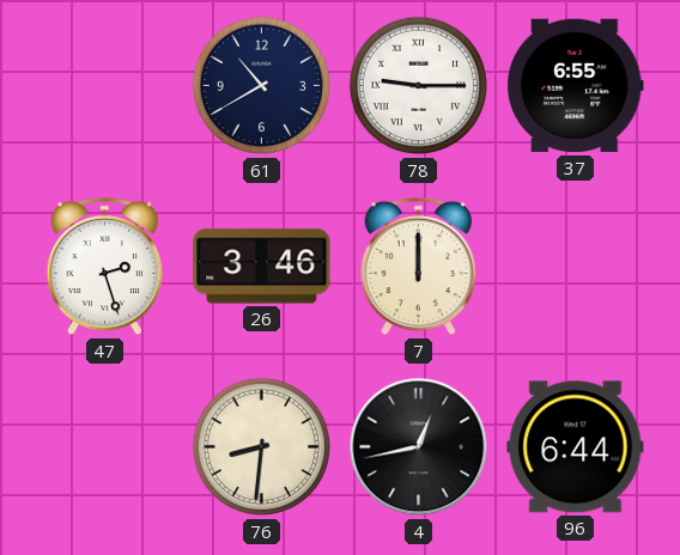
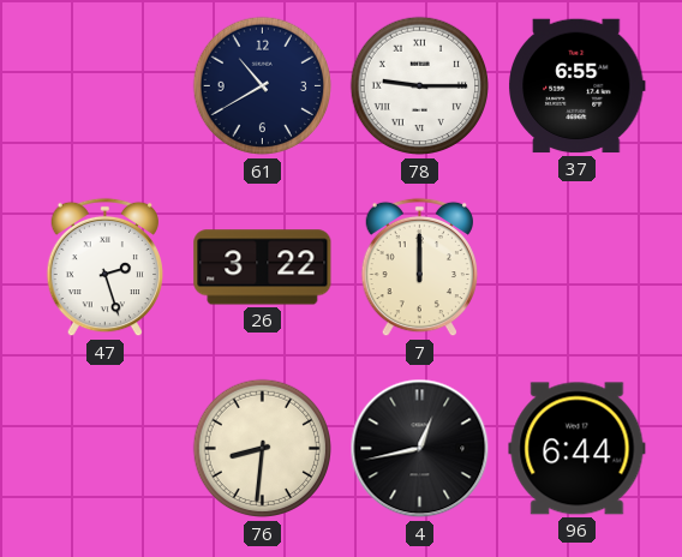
26: 3:46 -> 3:22
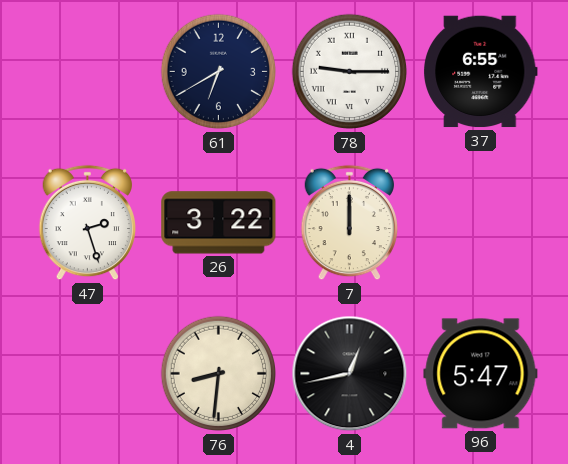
61: 10:40 -> 6:40
96: 6:44 -> 5:47
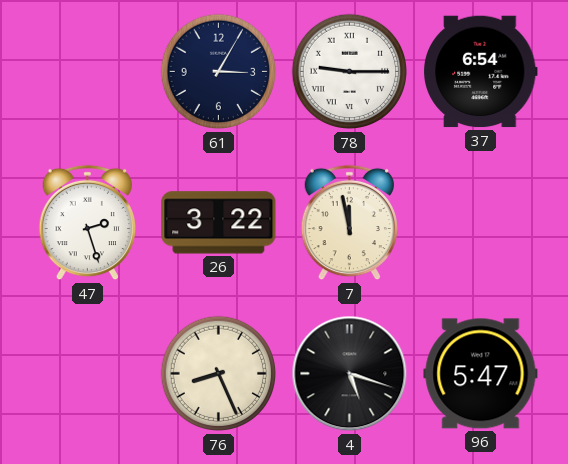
61: 6:40 -> 3:05
37: 6:55 -> 6:54
7: 12:00 -> 11:58
76: 8:31 -> 8:26
4: 12:43 -> 5:18
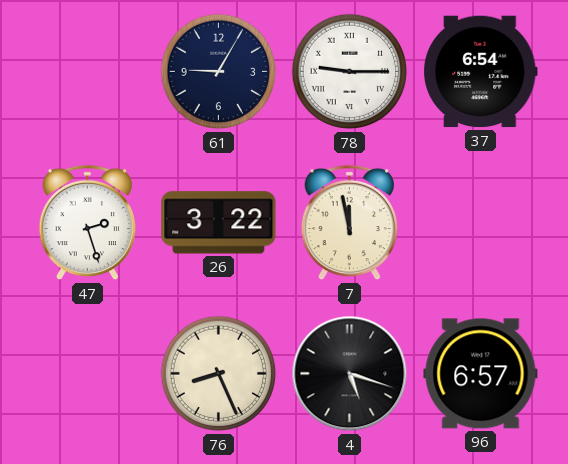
61: 3:05 -> 9:05
96: 5:47 -> 6:57
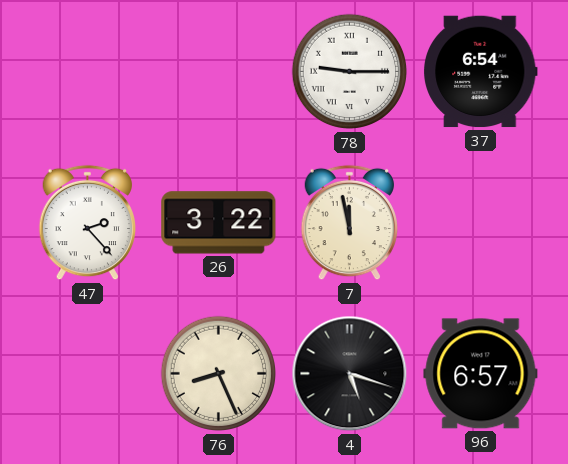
61: 9:05 -> none
47: 2:27 -> 2:23
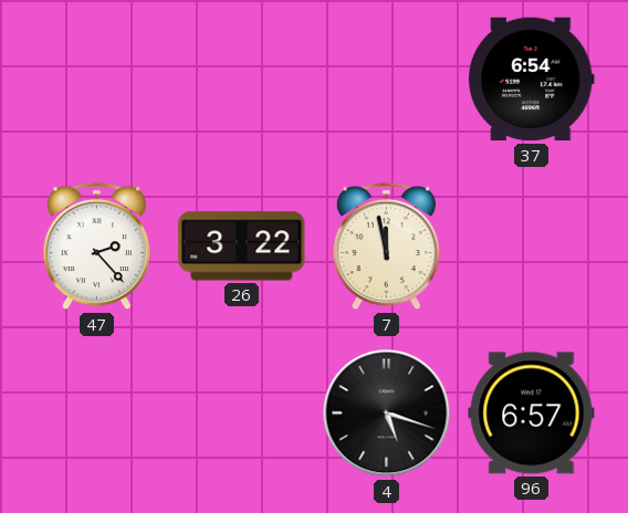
78: 9:15 -> none
76: 8:26 -> none
